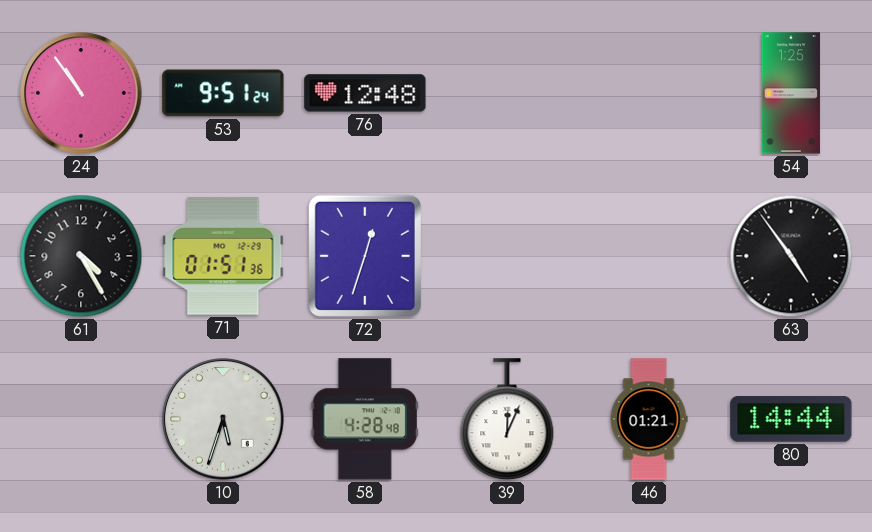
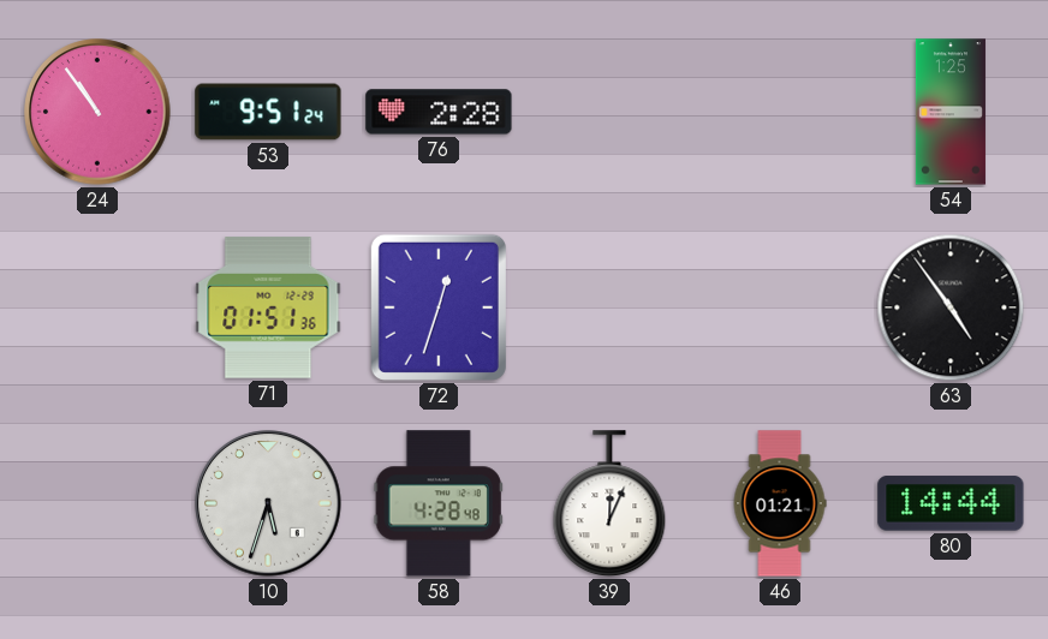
76: 12:48 -> 2:28
61: 4:25 -> none
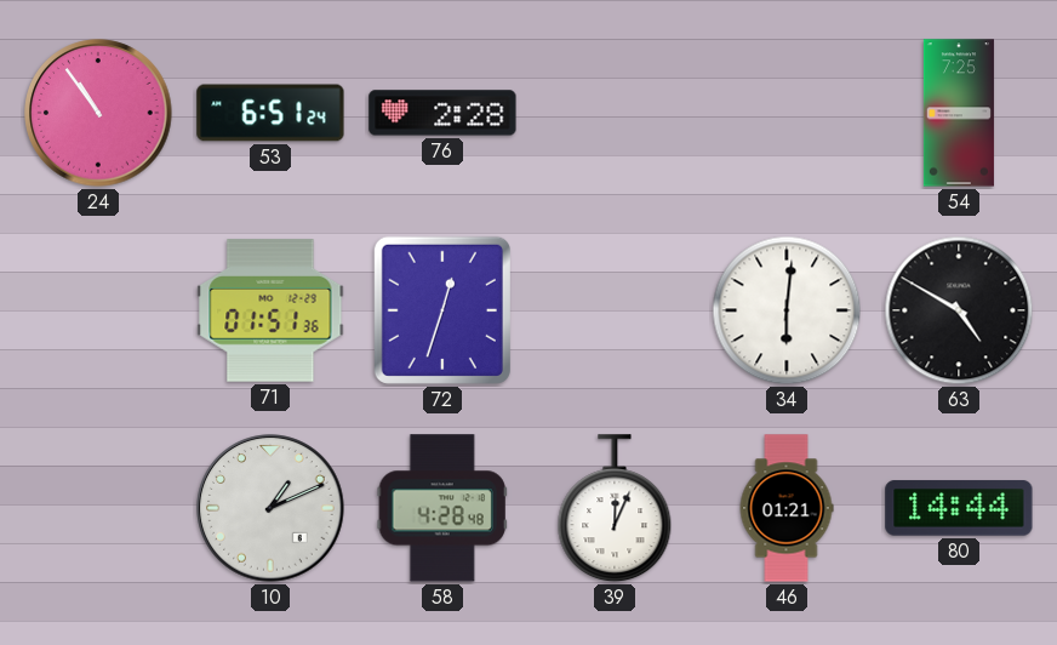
53: 9:51 -> 6:51
54: 1:25 -> 7:25
34: none -> 6:01
63: 4:54 -> 4:50
10: 5:33 -> 1:11
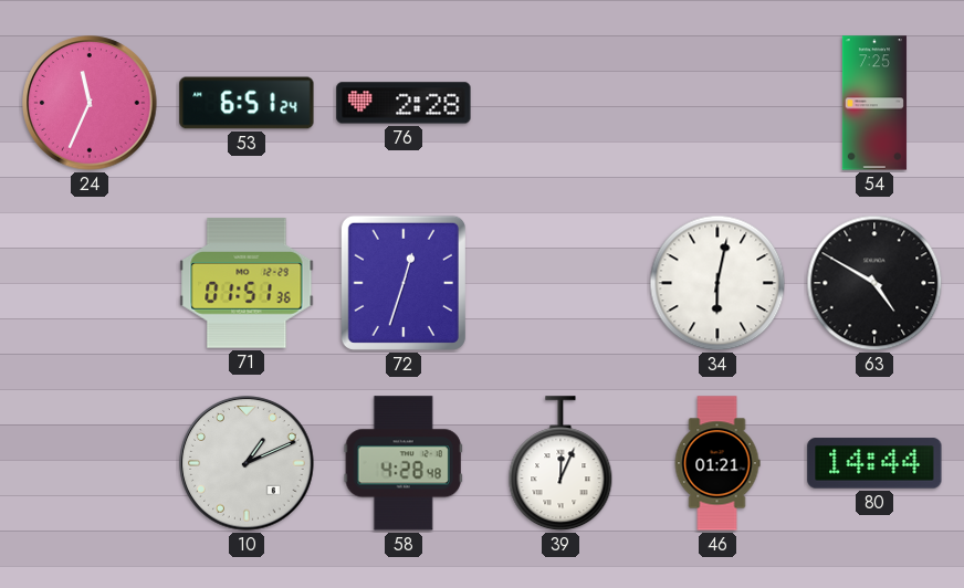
24: 10:54 -> 11:34
34: 6:01 -> 6:02
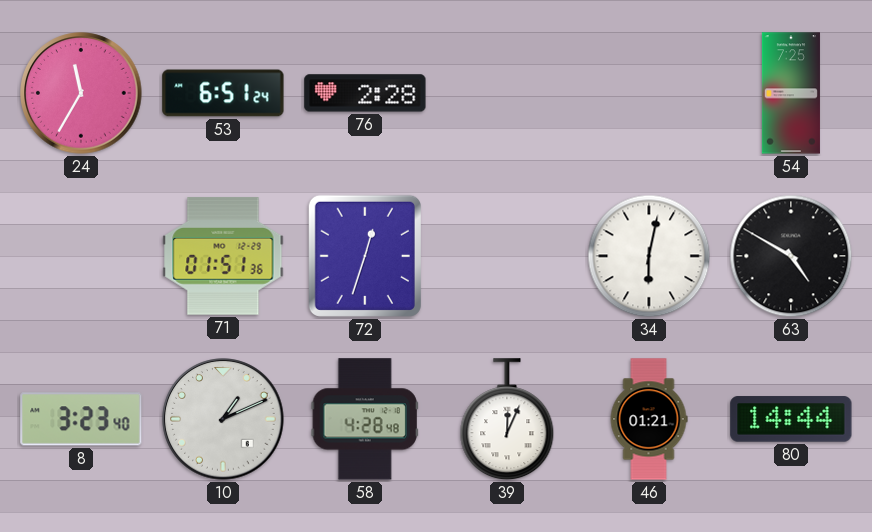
24: 11:34 -> 11:35
8: none -> 3:23
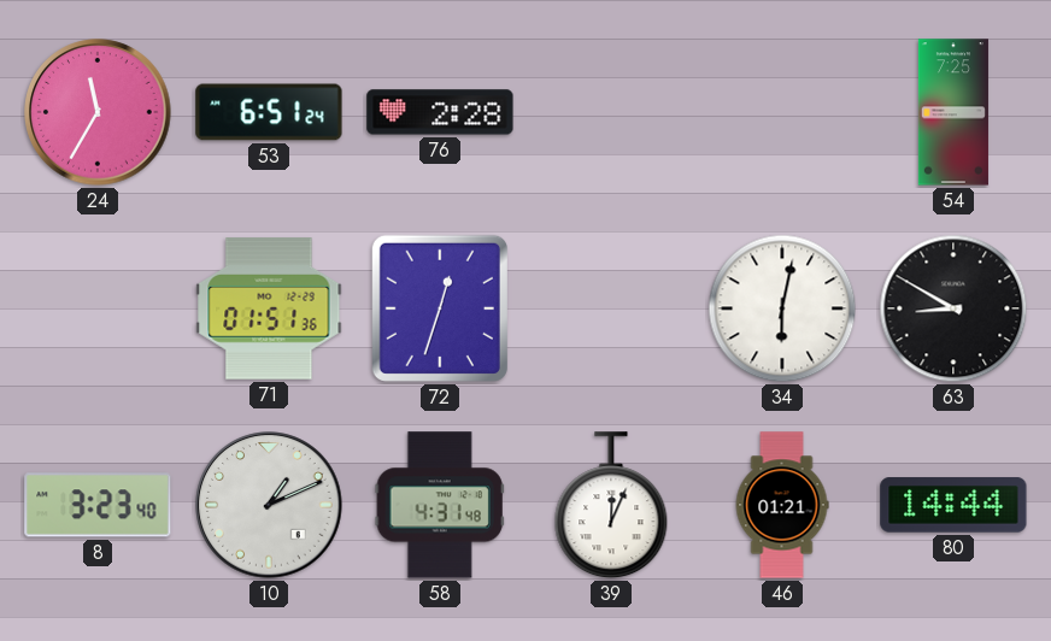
63: 4:50 -> 8:50
58: 4:28 -> 4:31
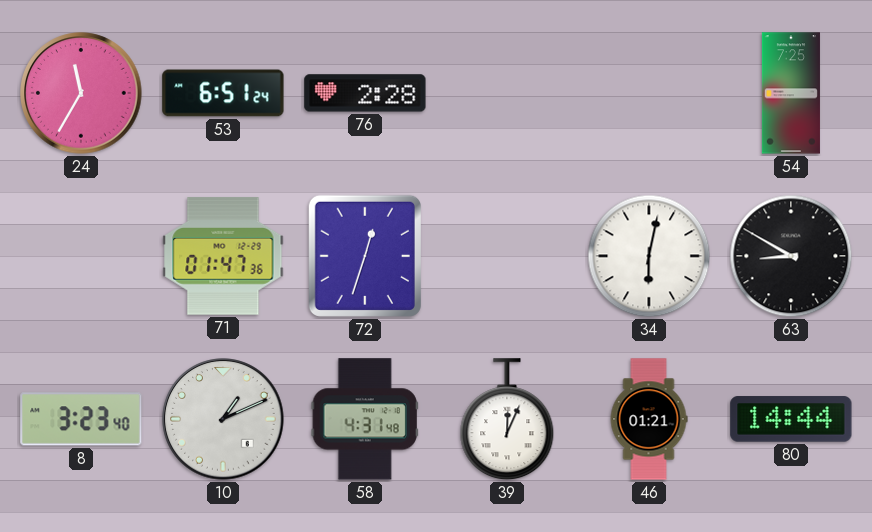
71: 01:51 -> 01:47
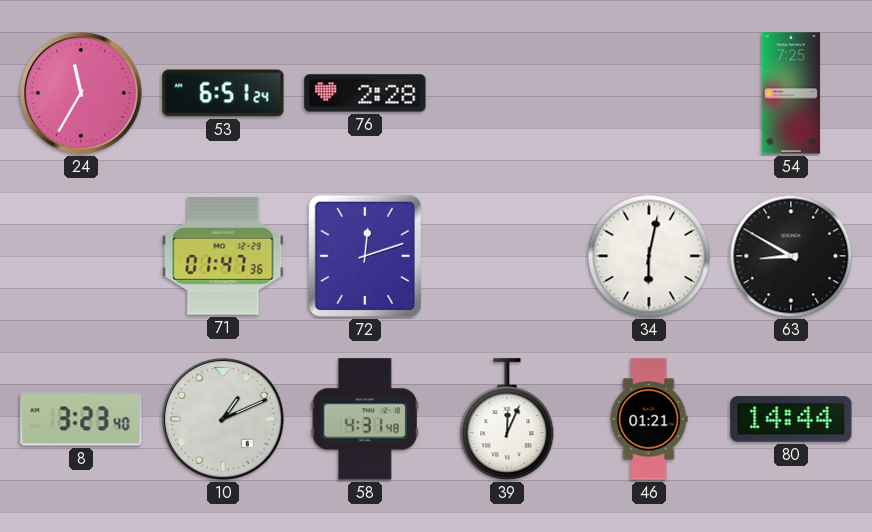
72: 12:33 -> 12:12
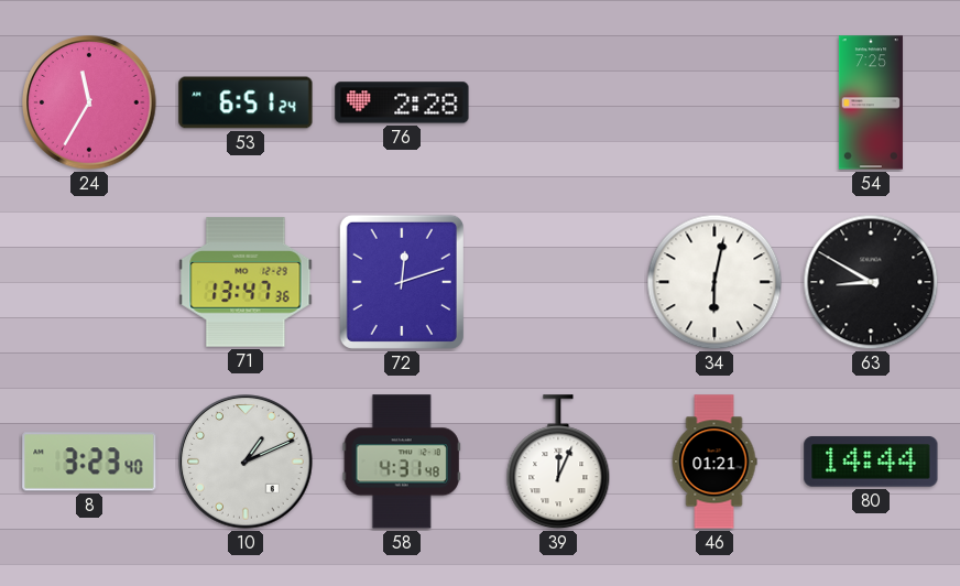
71: 01:47 -> 13:47
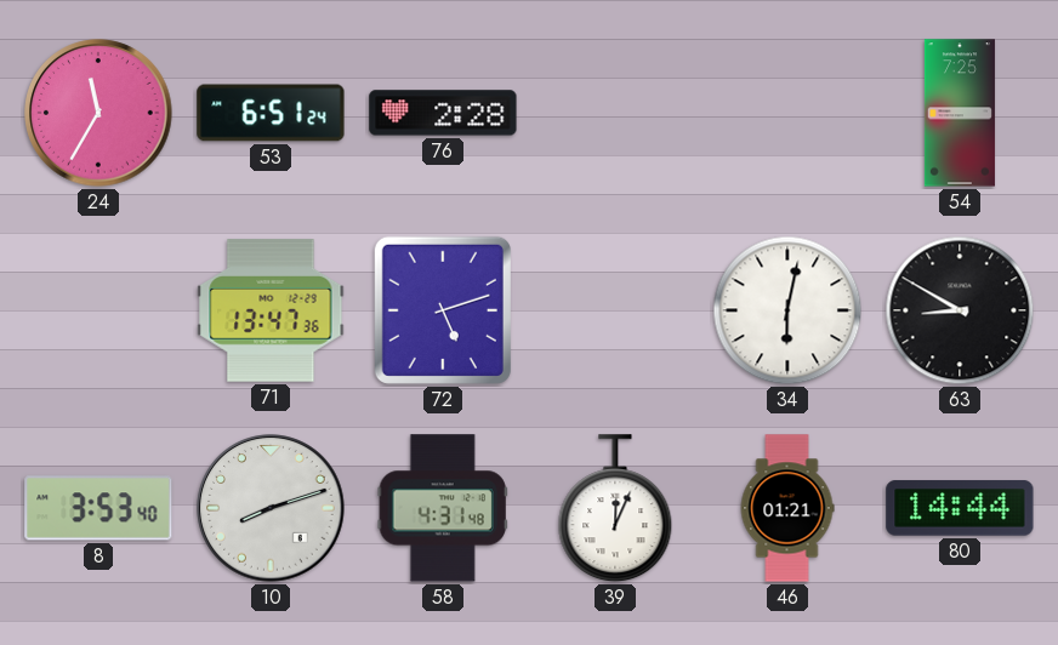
72: 12:12 -> 5:12
8: 3:23 -> 3:53
10: 1:11 -> 8:12
